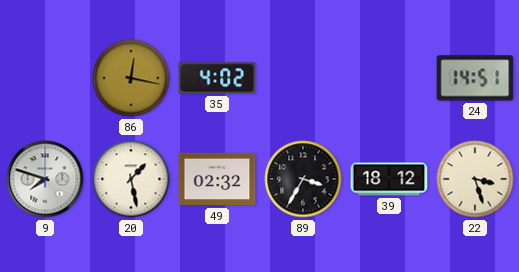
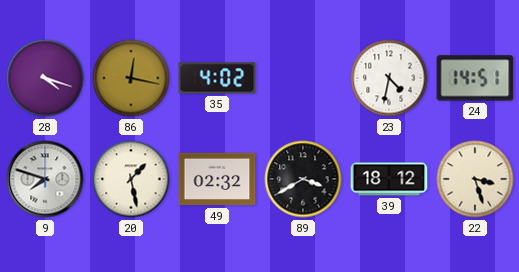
28: none -> 4:18
23: none -> 4:32
89: 3:35 -> 3:40
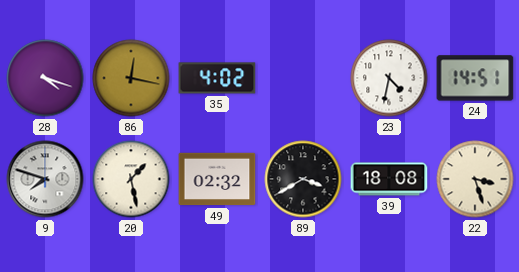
39: 18:12 -> 18:08
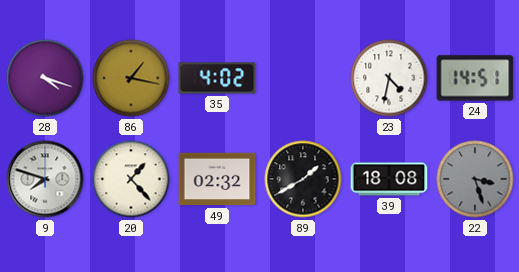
86: 12:17 -> 1:17
20: 1:28 -> 1:23
89: 3:40 -> 1:40
22 dial: cream -> grey
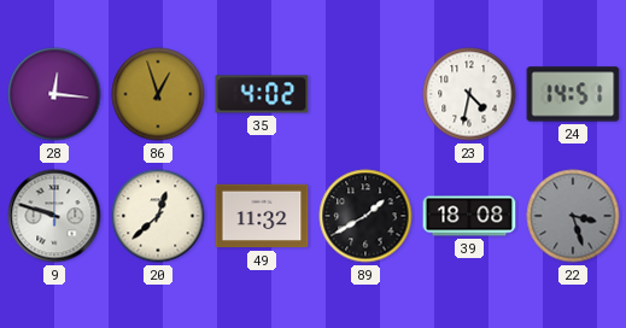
28: 4:18 -> 12:16
86: 1:17 -> 12:57
9: 7:48 -> 9:48
20: 1:23 -> 12:38
49: 02:32 -> 11:32
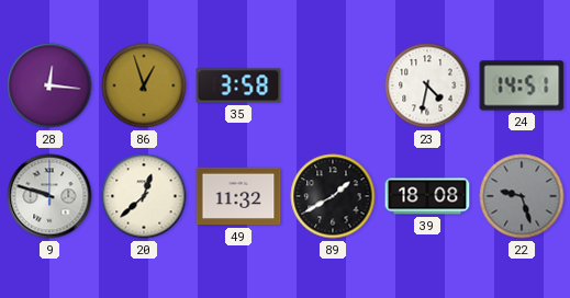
35: 4:02 -> 3:58
22: 3:27 -> 9:27
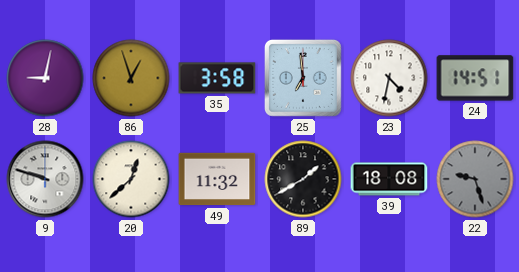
28: 12:16 -> 9:02
25: none -> 6:59
